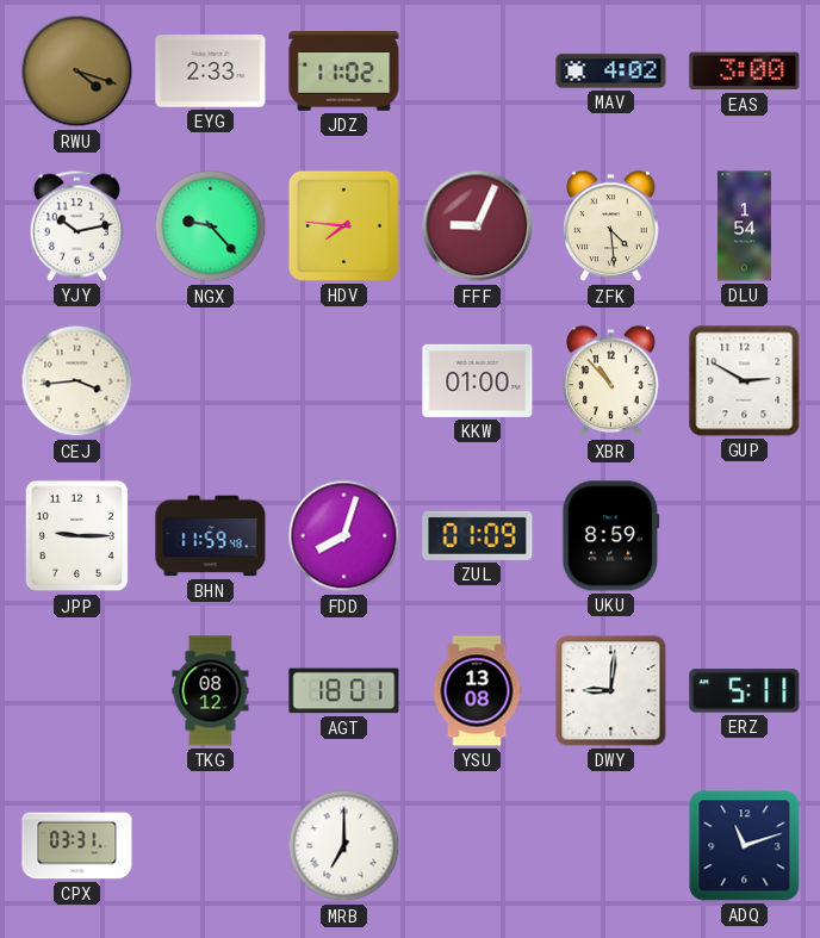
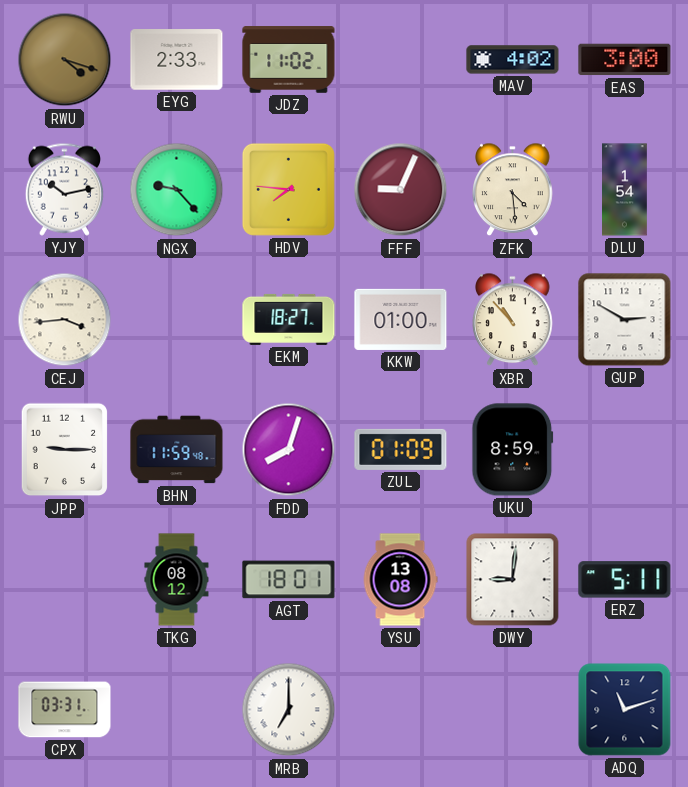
EKM: none -> 18:27
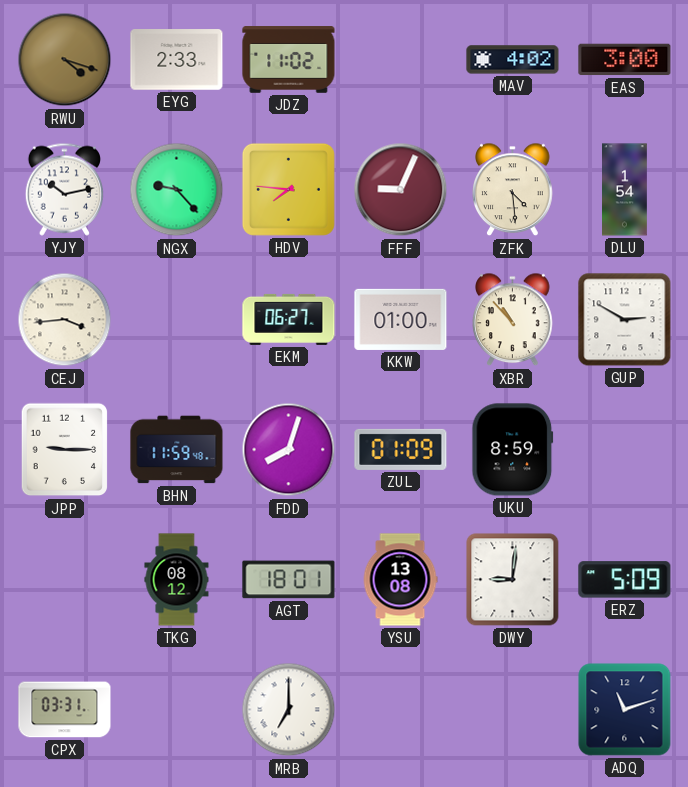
EKM: 18:27 -> 06:27
ERZ: 5:11 -> 5:09
